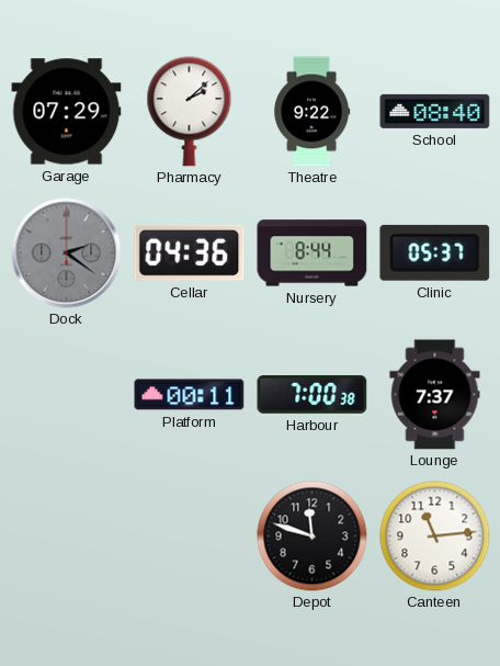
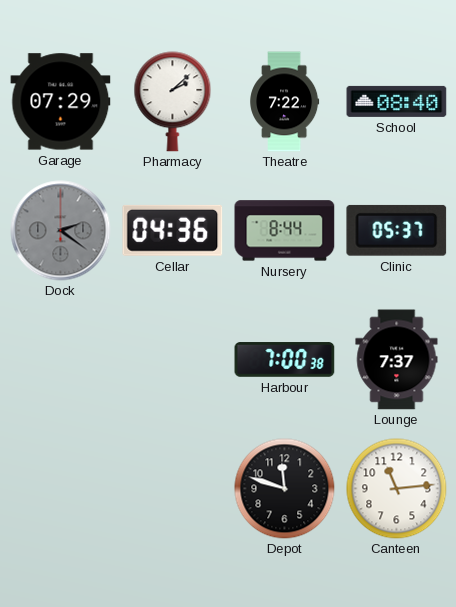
Theatre: 9:22 -> 7:22
Platform: 00:11 -> none
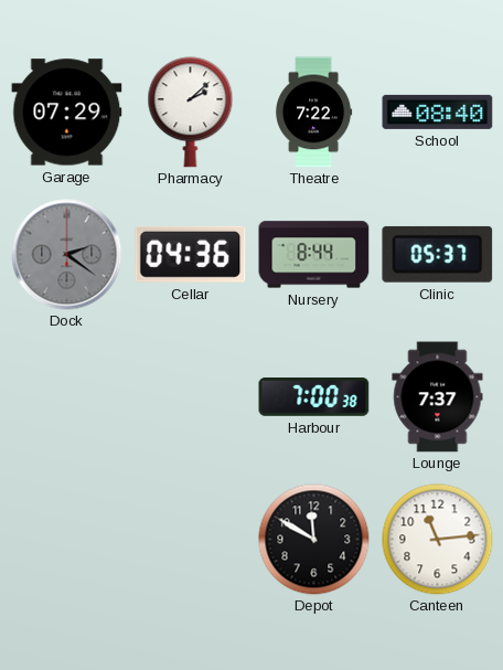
Depot: 11:48 -> 11:50
